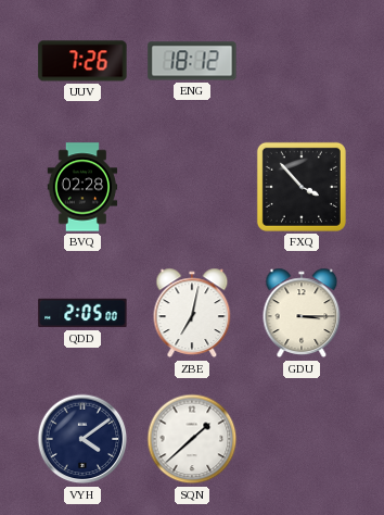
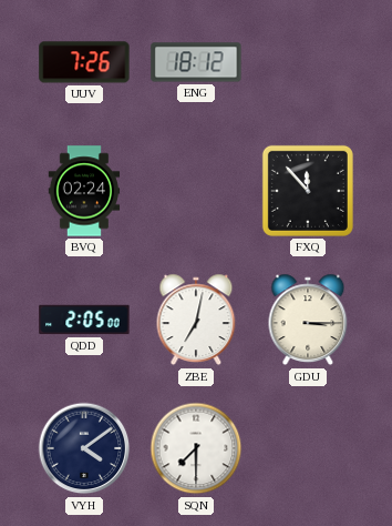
BVQ: 02:28 -> 02:24
FXQ: 3:53 -> 11:53
SQN: 1:38 -> 7:30
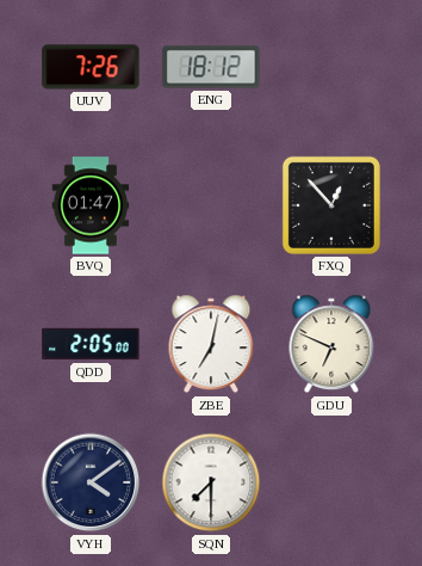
BVQ: 02:24 -> 01:47
FXQ: 11:53 -> 12:53
GDU: 3:15 -> 6:49
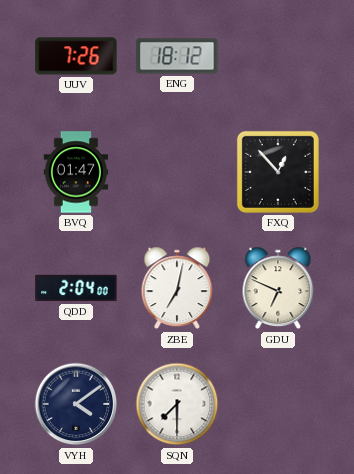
QDD: 2:05 -> 2:04
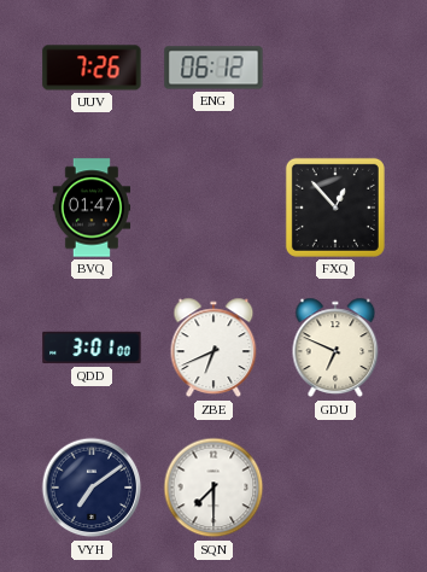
ENG: 18:12 -> 06:12
QDD: 2:04 -> 3:01
ZBE: 7:02 -> 6:41
VYH: 4:09 -> 7:09
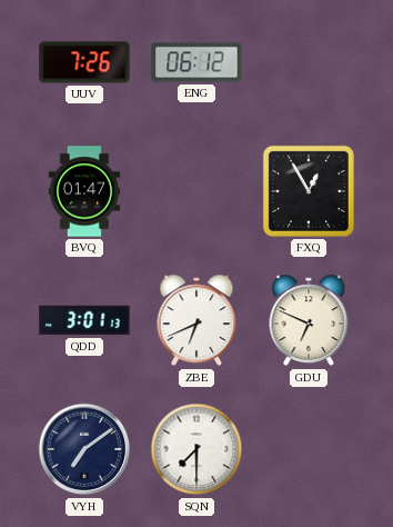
FXQ: 12:53 -> 12:55
QDD: 3:01:00 -> 3:01:13
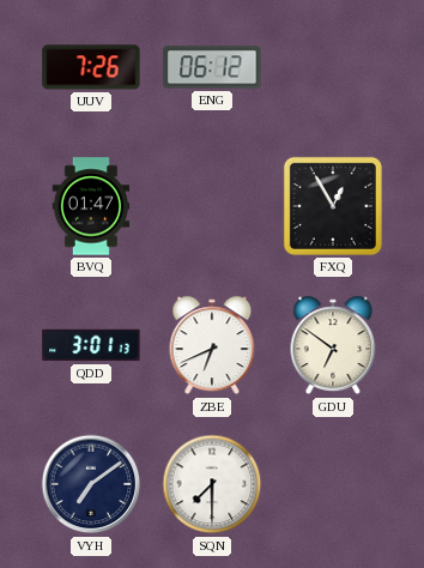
GDU: 6:49 -> 6:51
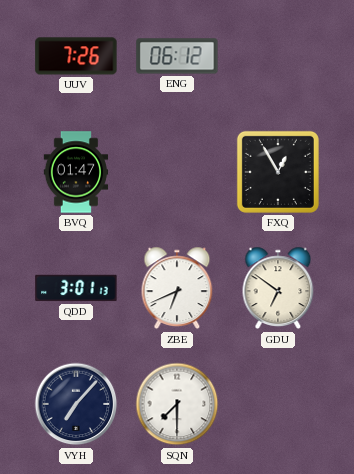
VYH: 7:09 -> 7:07
